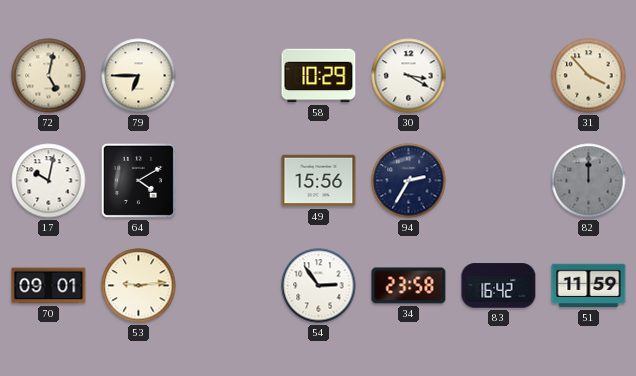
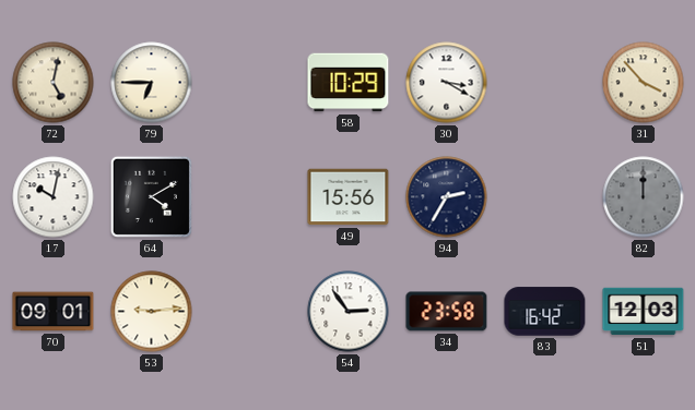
51: 11:59 -> 12:03
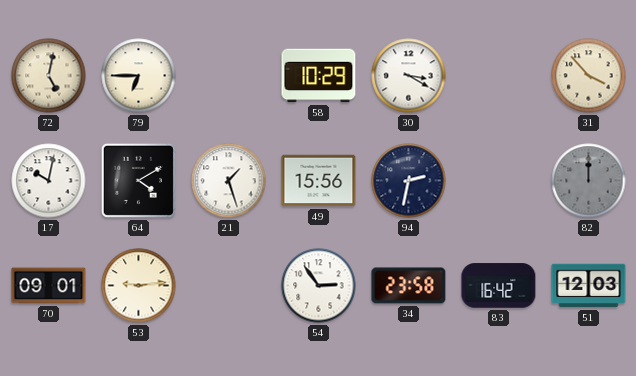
21: none -> 1:27
94: 2:35 -> 2:32
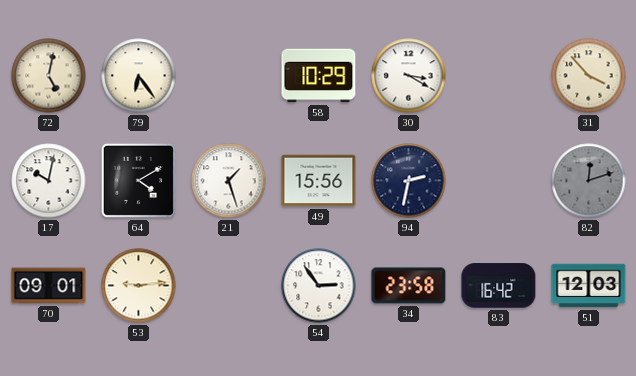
79: 6:45 -> 6:24
82: 12:00 -> 12:12
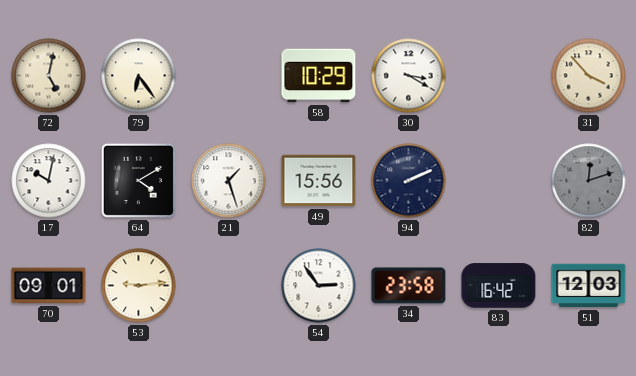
94: 2:32 -> 2:11
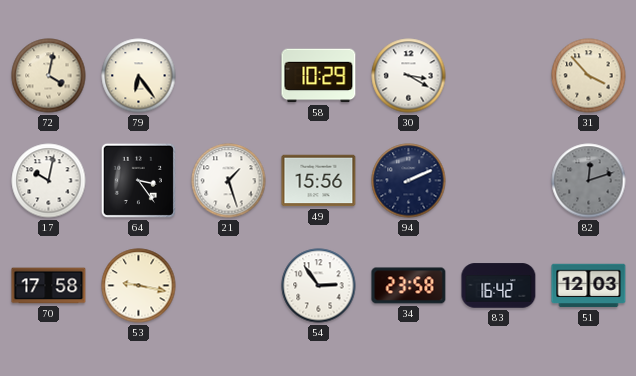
72: 5:02 -> 4:02
64: 4:10 -> 3:24
70: 09:01 -> 17:58
53: 9:14 -> 9:17
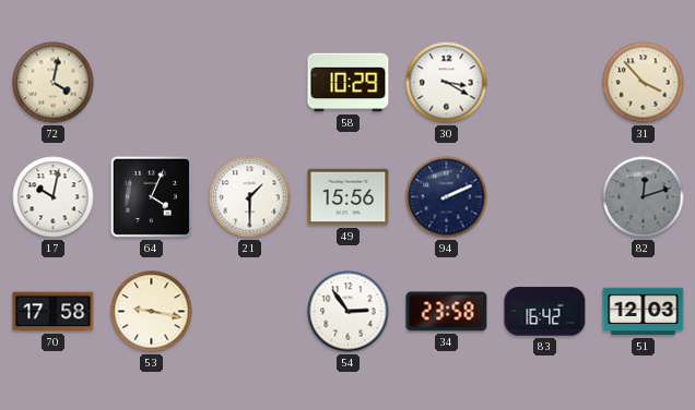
79: 6:24 -> none
64: 3:24 -> 4:04
21: 1:27 -> 1:30
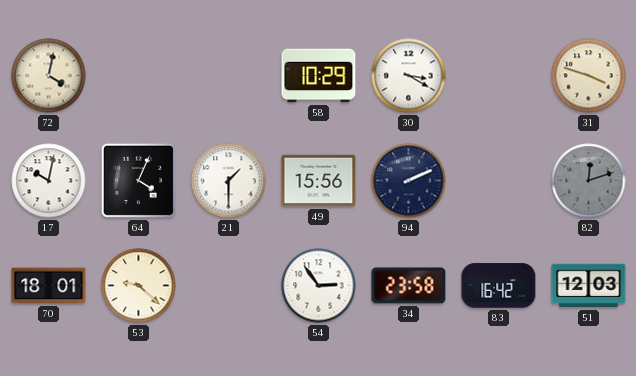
31: 3:53 -> 3:48
70: 17:58 -> 18:01
53: 9:17 -> 9:22
